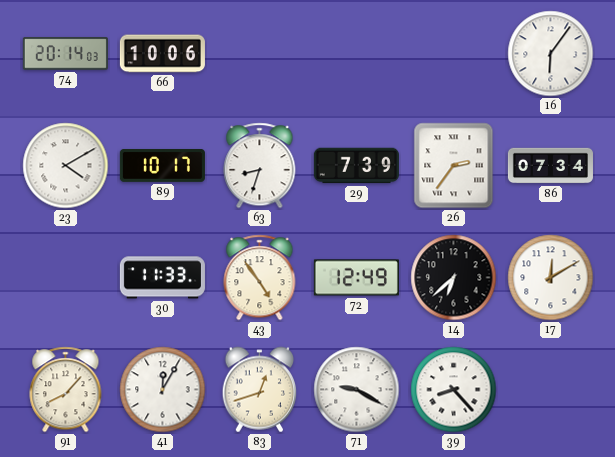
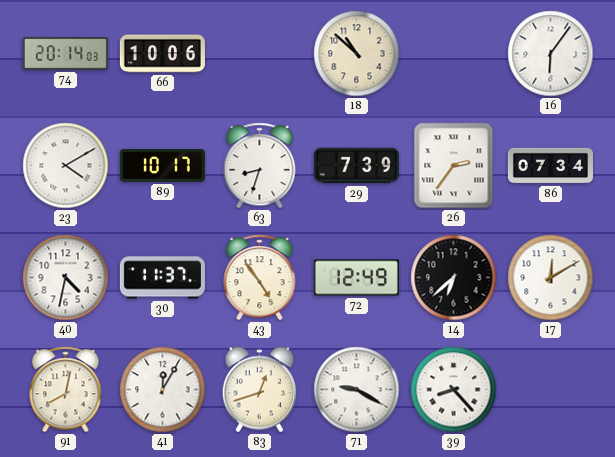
18: none -> 10:52
40: none -> 4:32
30: 11:33 -> 11:37
91: 8:07 -> 8:02
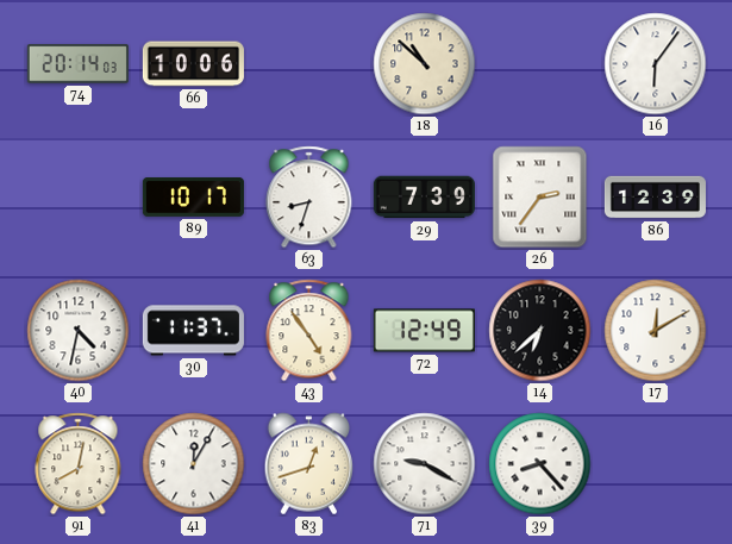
23: 4:10 -> none
86: 07:34 -> 12:39
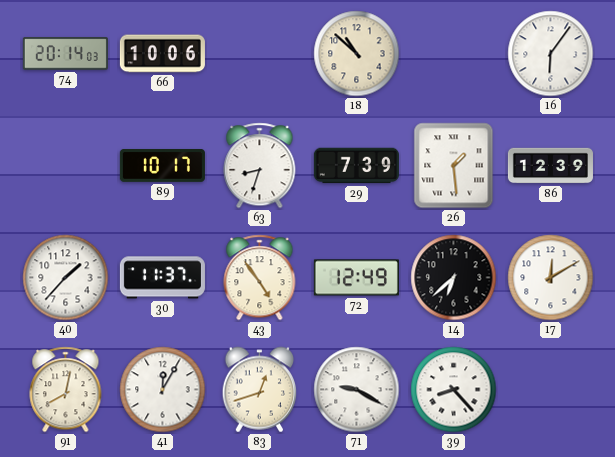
26: 2:36 -> 1:29
40: 4:32 -> 1:37
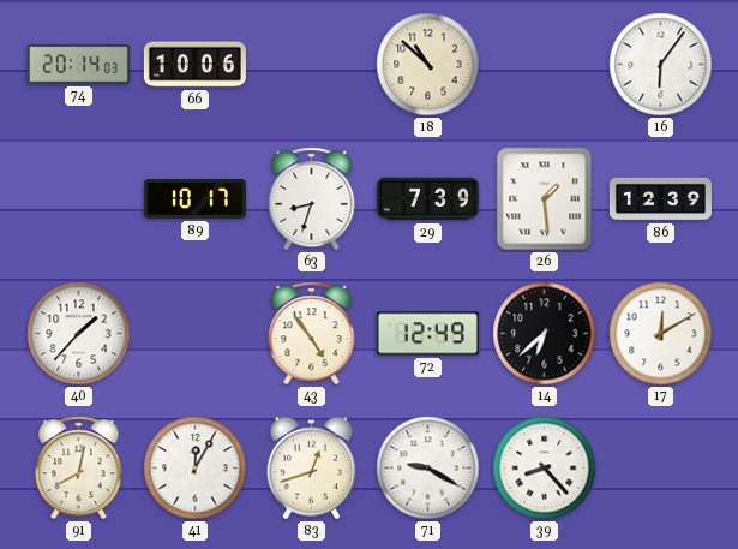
30: 11:37 -> none
